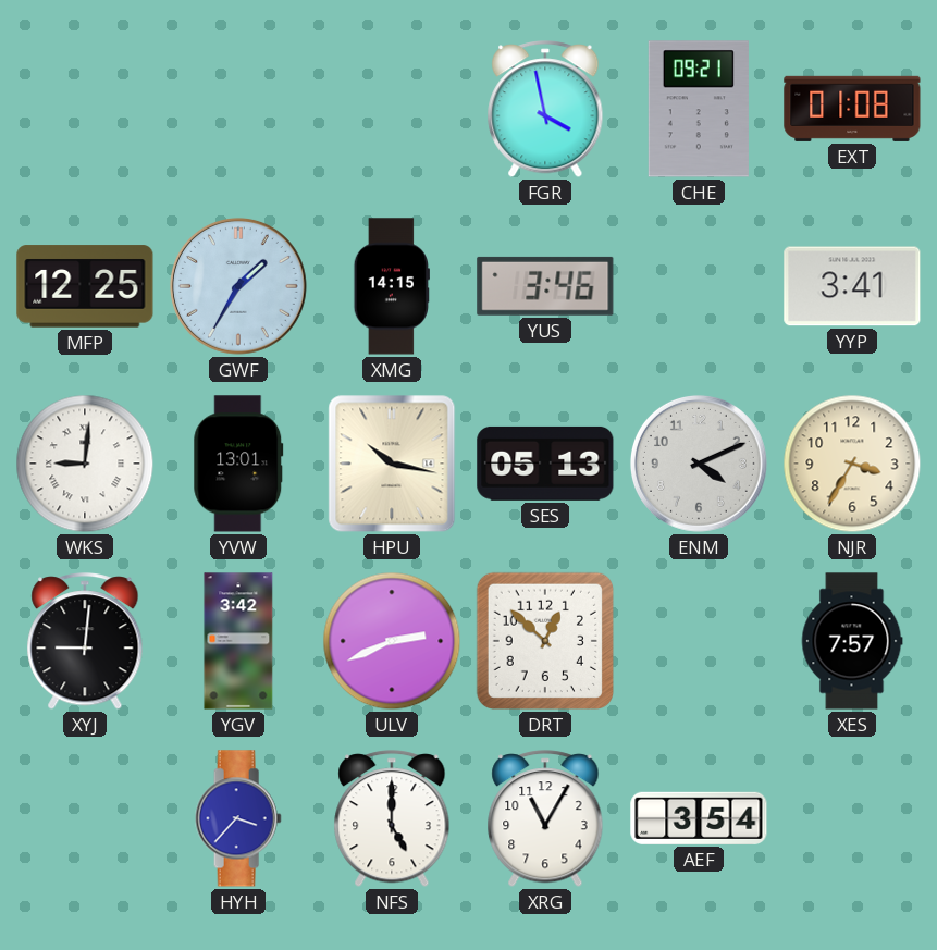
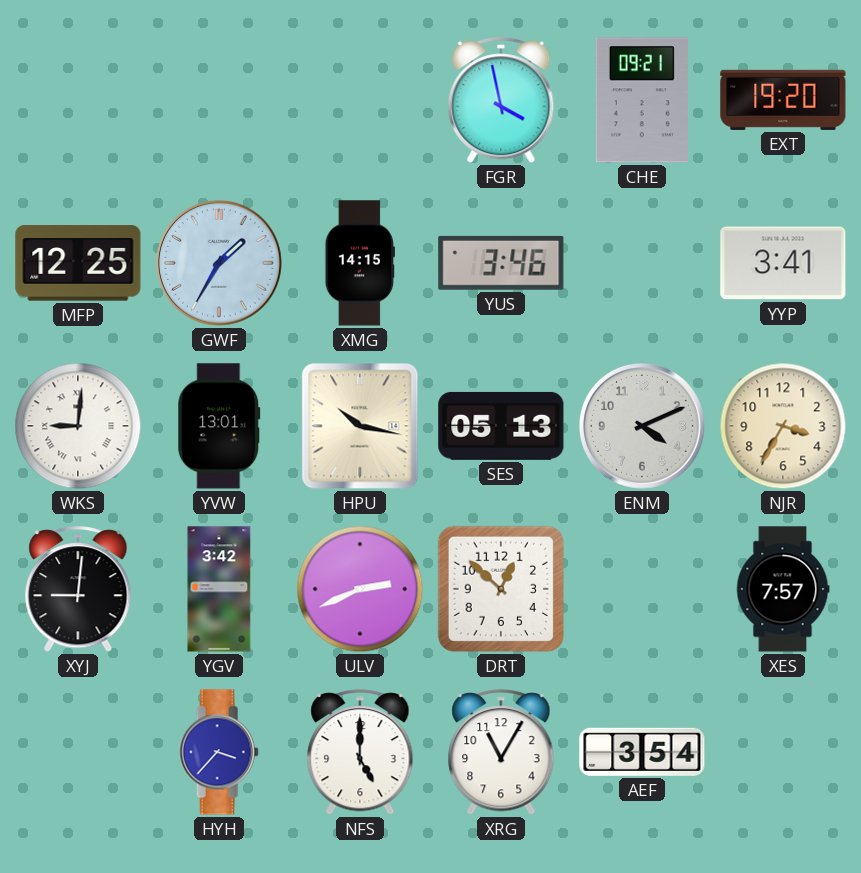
EXT: 01:08 -> 19:20
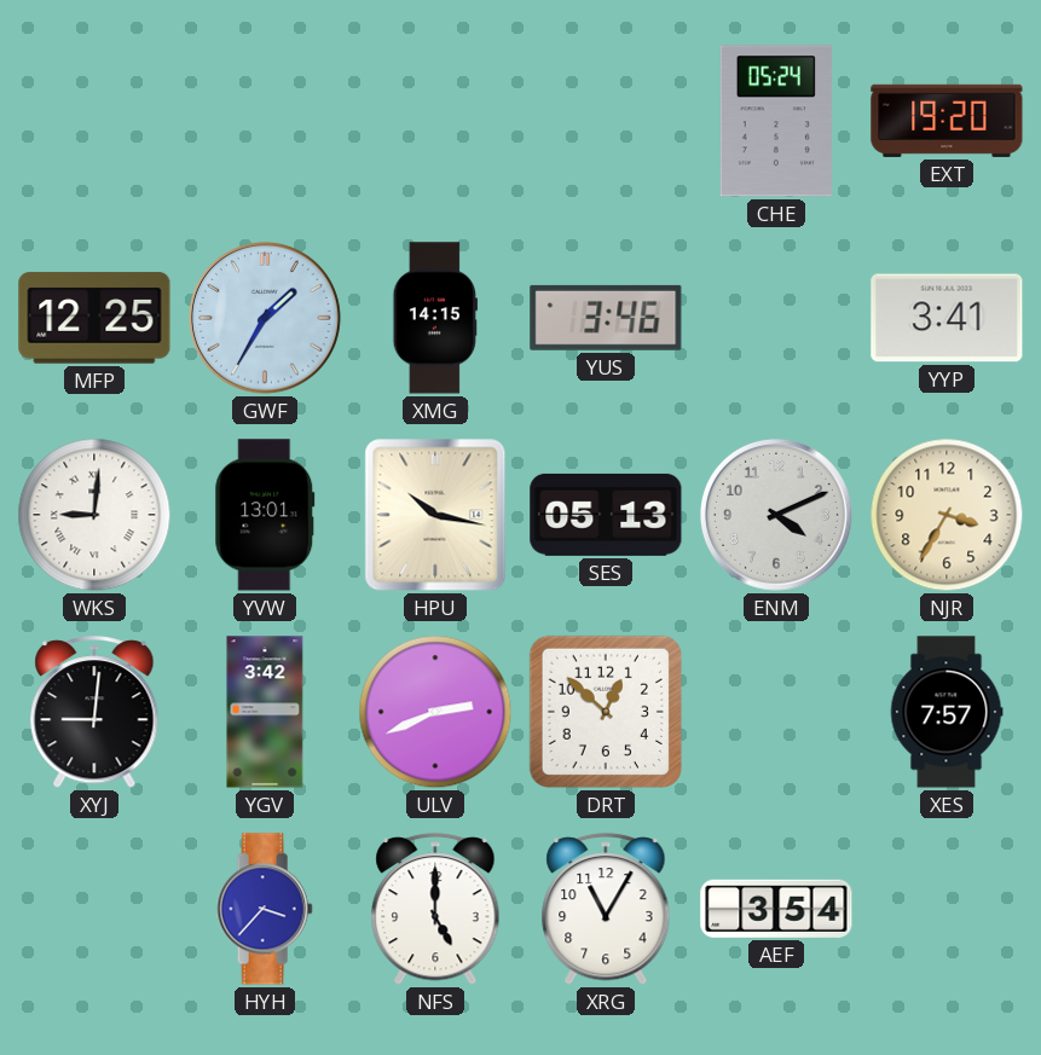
FGR: 3:58 -> none
CHE: 09:21 -> 05:24
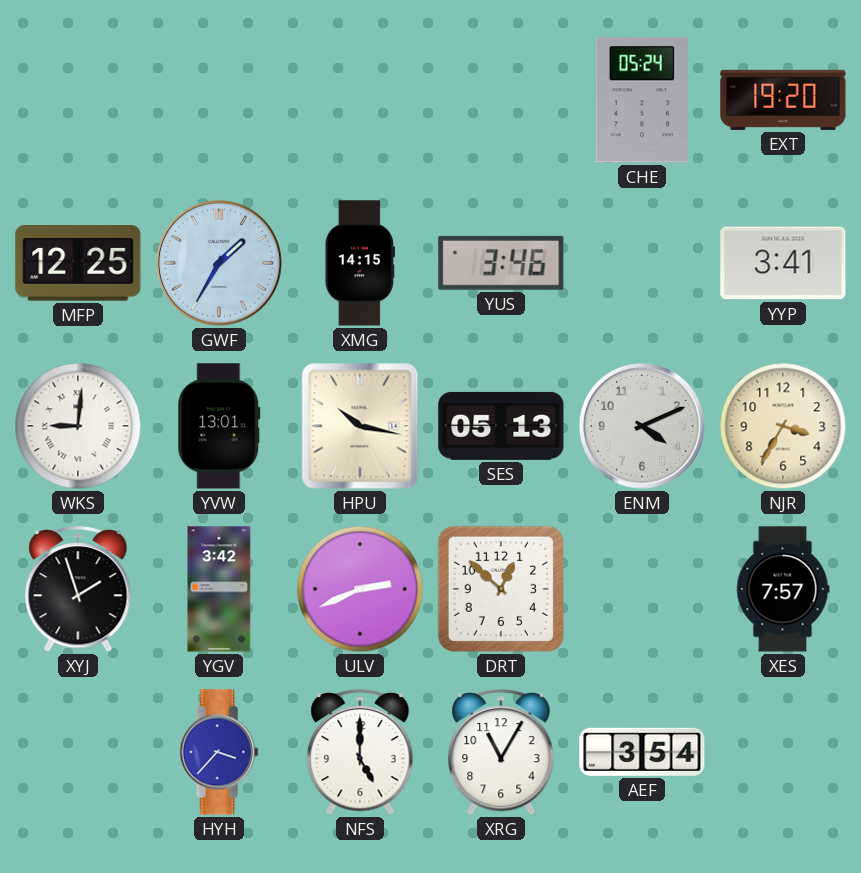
XYJ: 9:01 -> 1:57
